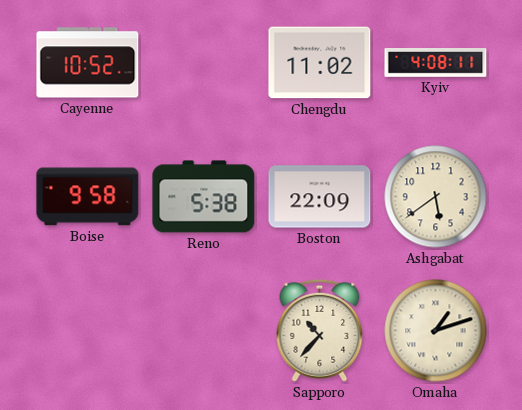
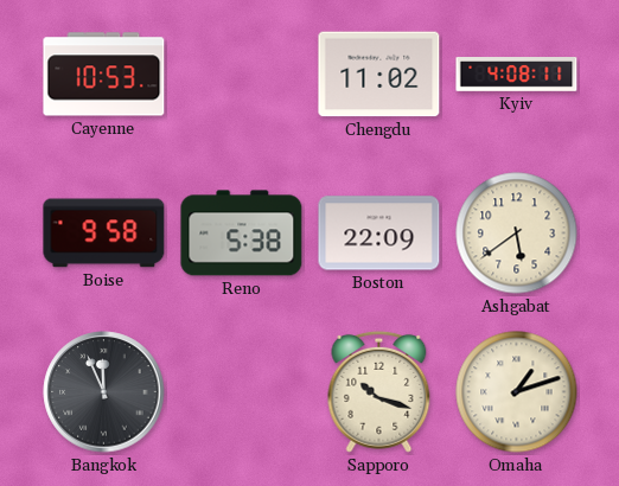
Cayenne: 10:52 -> 10:53
Bangkok: none -> 11:56
Sapporo: 10:37 -> 10:18
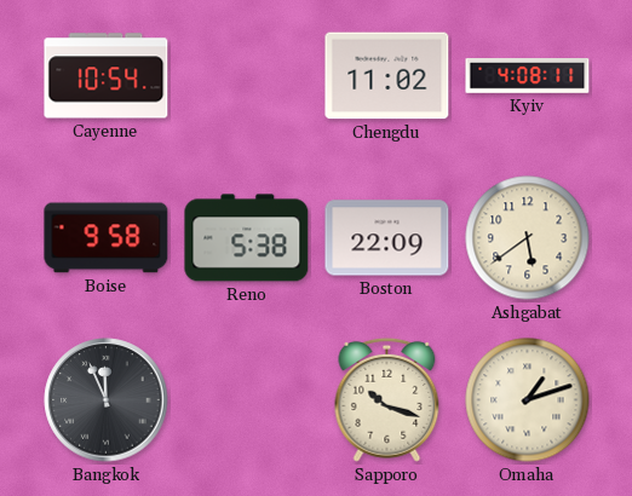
Cayenne: 10:53 -> 10:54
